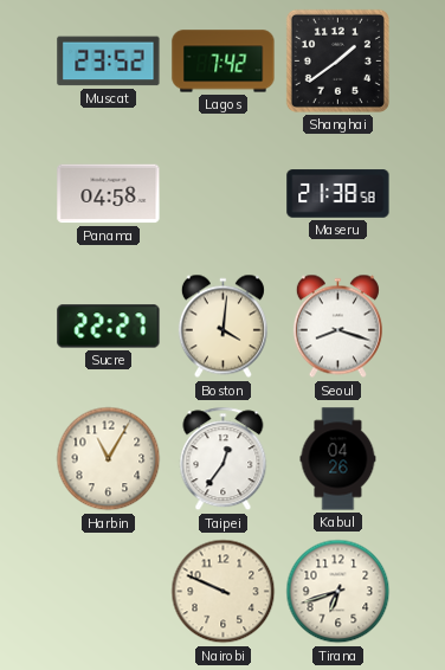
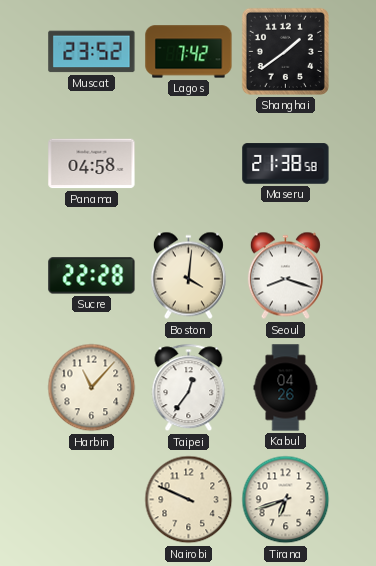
Sucre: 22:27 -> 22:28
Harbin: 11:05 -> 11:07
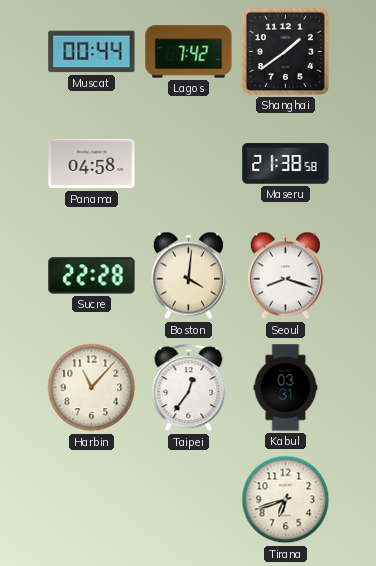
Muscat: 23:52 -> 00:44
Kabul: 04:26 -> 03:31
Nairobi: 9:49 -> none
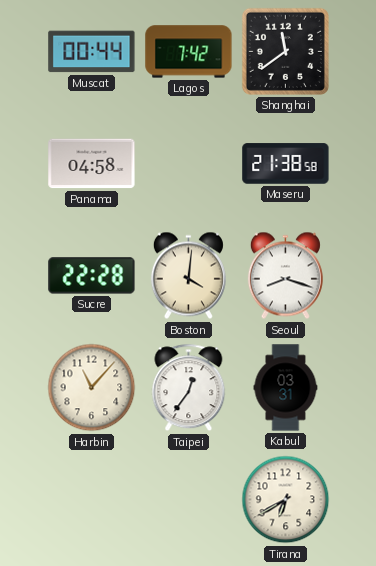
Shanghai: 1:39 -> 11:39
Tirana: 6:42 -> 6:40
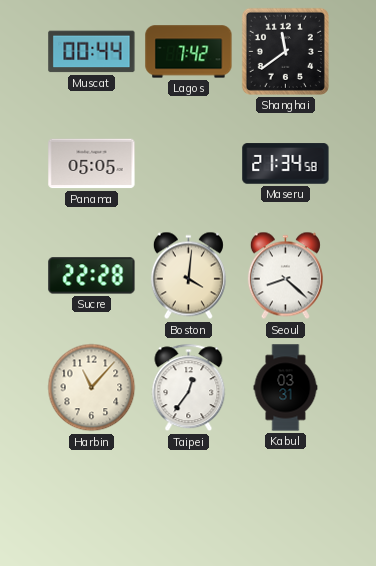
Panama: 04:58 -> 05:05
Maseru: 21:38 -> 21:34
Seoul: 8:18 -> 8:22
Tirana: 6:40 -> none
